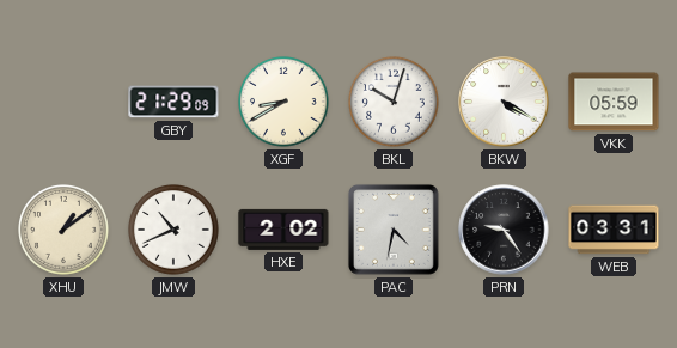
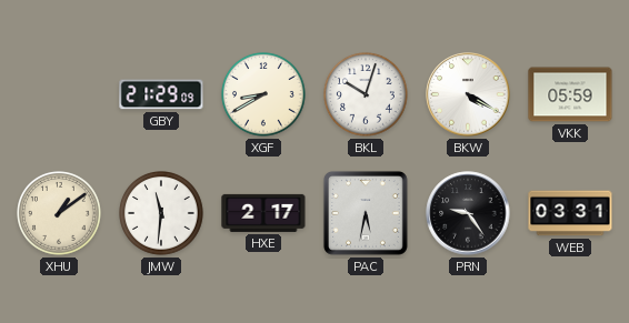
JMW: 10:41 -> 11:31
HXE: 2:02 -> 2:17
PAC: 4:32 -> 5:32
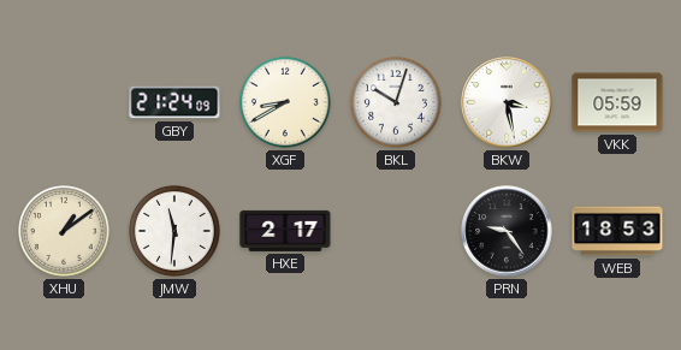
GBY: 21:29 -> 21:24
BKW: 4:20 -> 3:28
PAC: 5:32 -> none
WEB: 03:31 -> 18:53
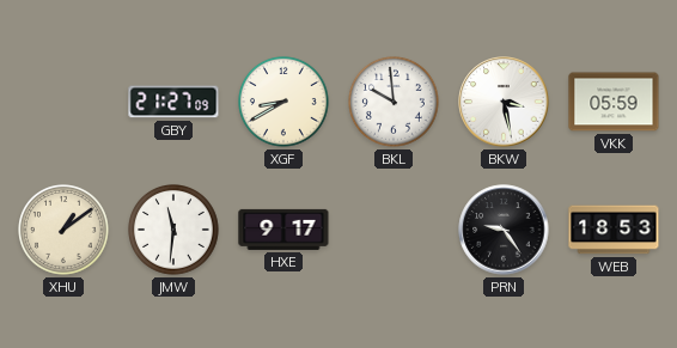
GBY: 21:24 -> 21:27
BKL: 10:03 -> 9:59
HXE: 2:17 -> 9:17
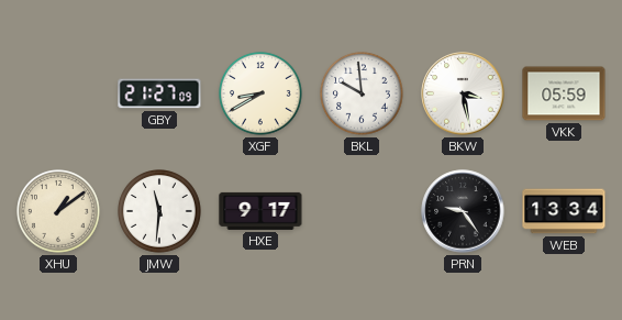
WEB: 18:53 -> 13:34
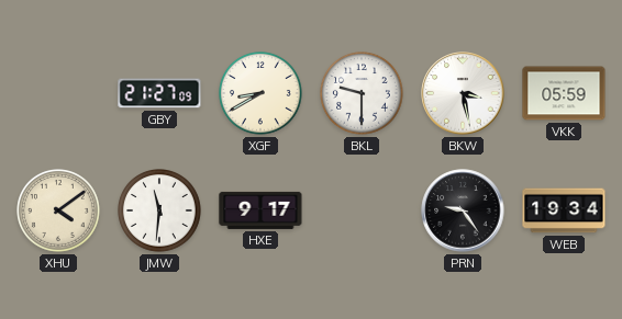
BKL: 9:59 -> 9:30
XHU: 1:09 -> 4:09
WEB: 13:34 -> 19:34
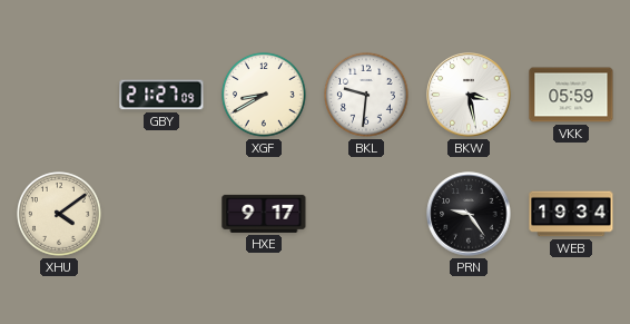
BKL: 9:30 -> 9:31
JMW: 11:31 -> none
